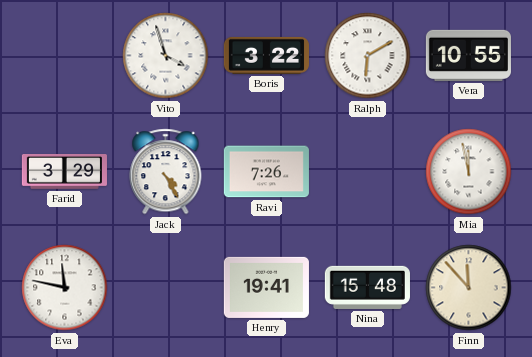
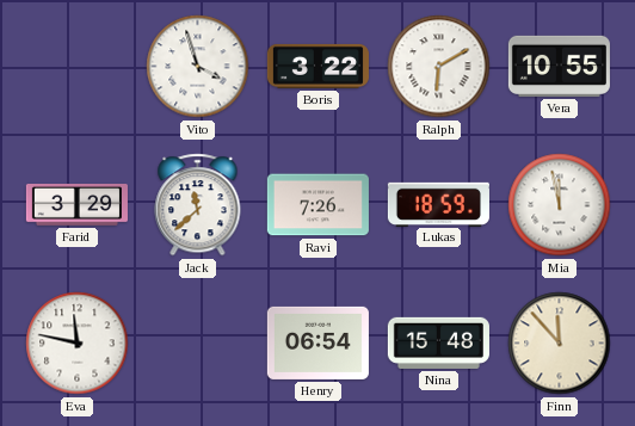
Jack: 4:25 -> 11:38
Lukas: none -> 18:59
Henry: 19:41 -> 06:54
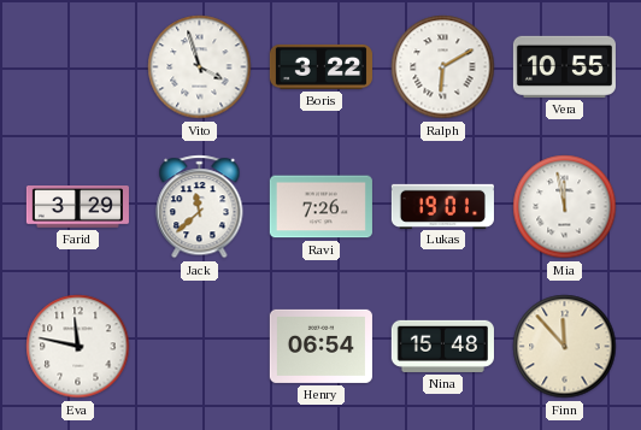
Lukas: 18:59 -> 19:01
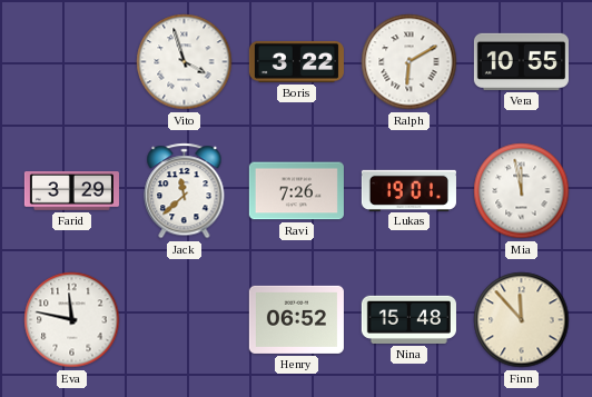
Henry: 06:54 -> 06:52
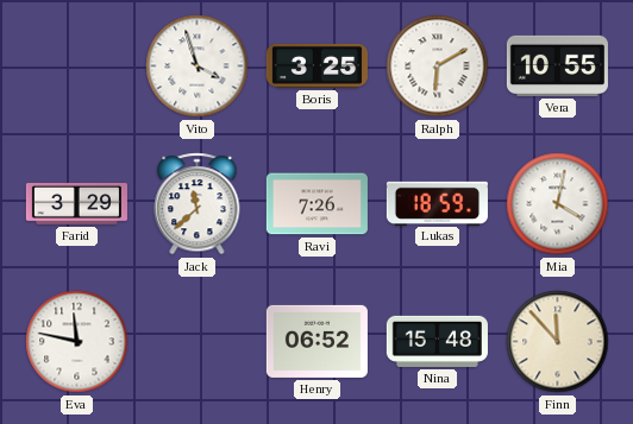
Boris: 3:22 -> 3:25
Lukas: 19:01 -> 18:59
Mia: 11:58 -> 4:02
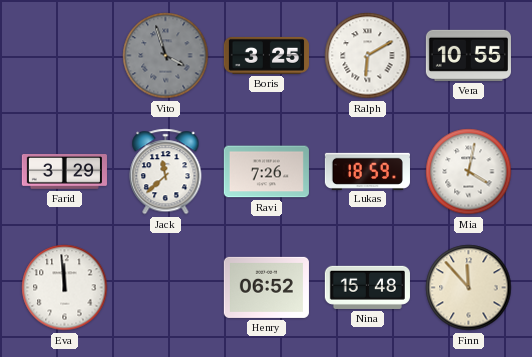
Vito dial: white -> grey
Eva: 11:47 -> 11:59
